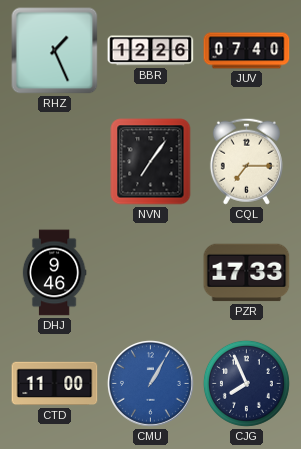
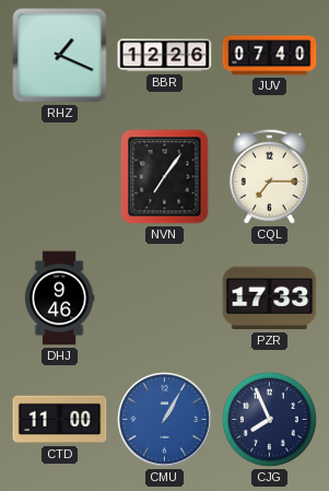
RHZ: 1:26 -> 1:19
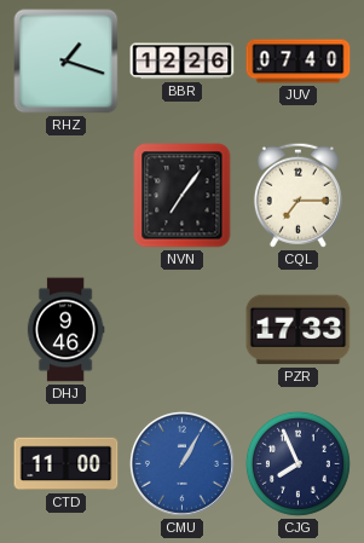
RHZ: 1:19 -> 1:18
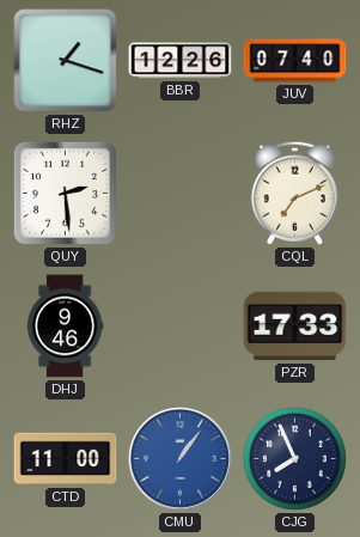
QUY: none -> 2:29
NVN: 7:06 -> none
CQL: 7:15 -> 7:11
CMU: 1:05 -> 1:06
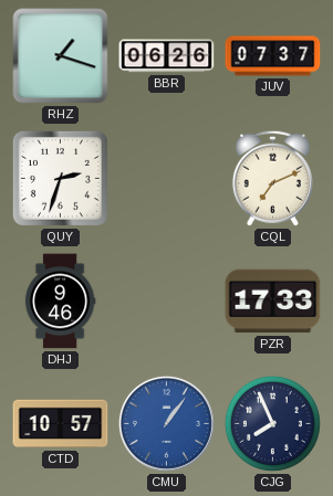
BBR: 12:26 -> 06:26
JUV: 07:40 -> 07:37
QUY: 2:29 -> 2:33
CTD: 11:00 -> 10:57
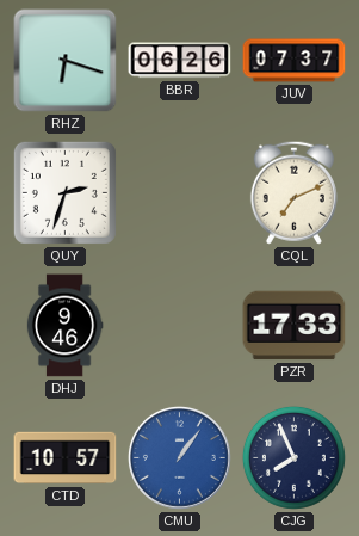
RHZ: 1:18 -> 6:18
